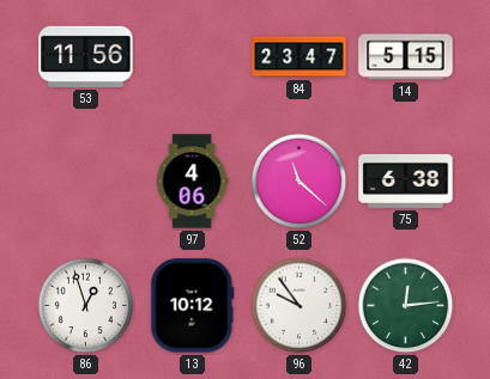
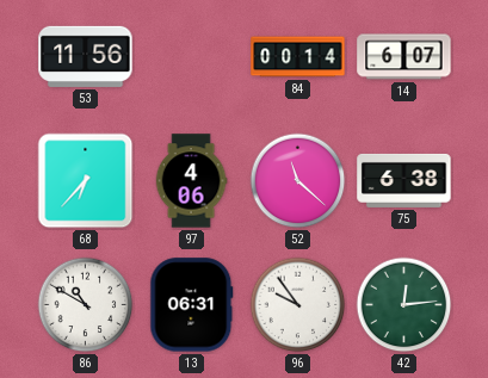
84: 23:47 -> 00:14
14: 5:15 -> 6:07
68: none -> 6:37
86: 12:57 -> 10:50
13: 10:12 -> 06:31
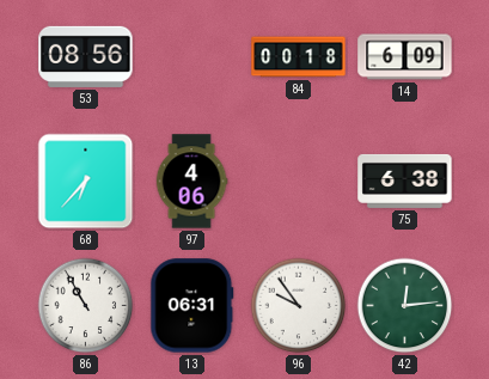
53: 11:56 -> 08:56
84: 00:14 -> 00:18
14: 6:07 -> 6:09
52: 11:22 -> none
86: 10:50 -> 10:55
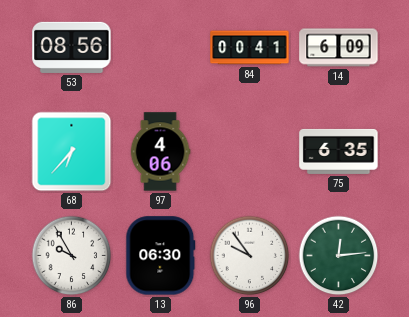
84: 00:18 -> 00:41
75: 6:38 -> 6:35
86: 10:55 -> 9:55
13: 06:31 -> 06:30
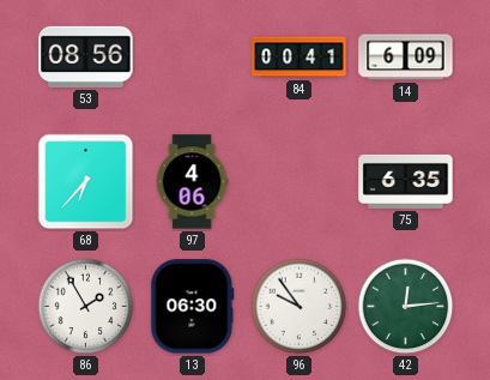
86: 9:55 -> 1:55
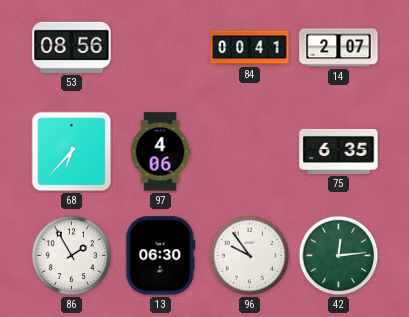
14: 6:09 -> 2:07
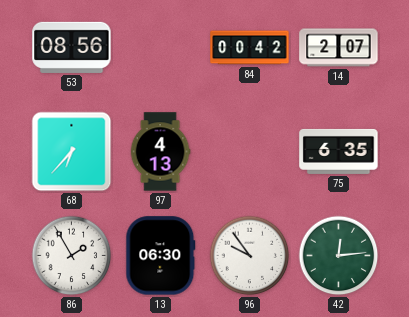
84: 00:41 -> 00:42
97: 4:06 -> 4:13
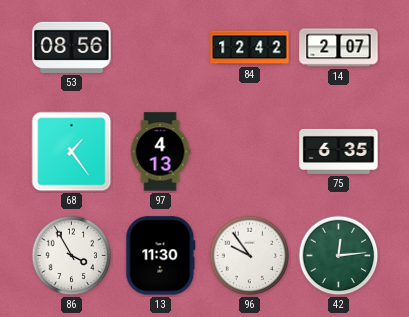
84: 00:42 -> 12:42
68: 6:37 -> 1:24
86: 1:55 -> 3:55
13: 06:30 -> 11:30
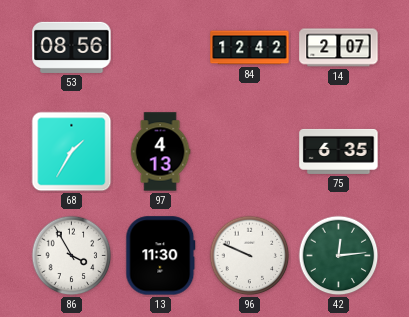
68: 1:24 -> 1:35
96: 9:54 -> 9:49
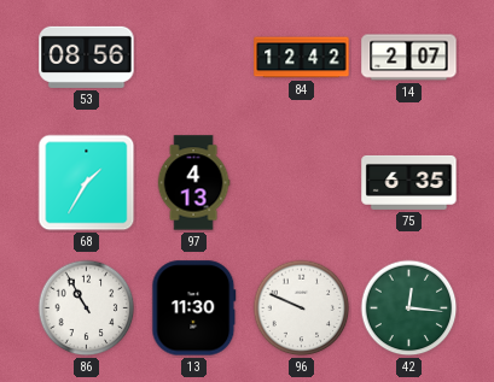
86: 3:55 -> 10:55
42: 12:14 -> 12:16
